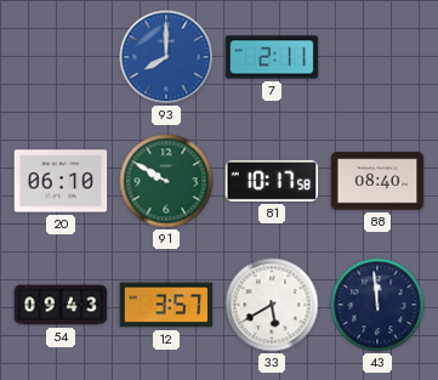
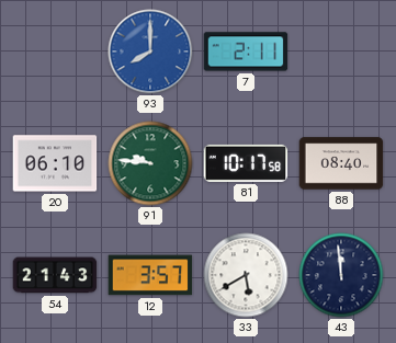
91: 9:50 -> 9:46
54: 09:43 -> 21:43
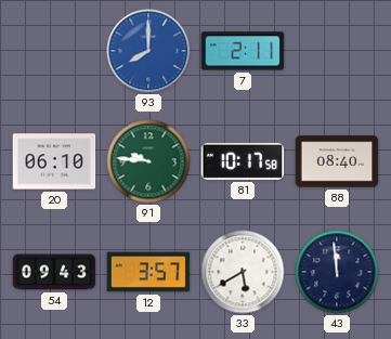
54: 21:43 -> 09:43
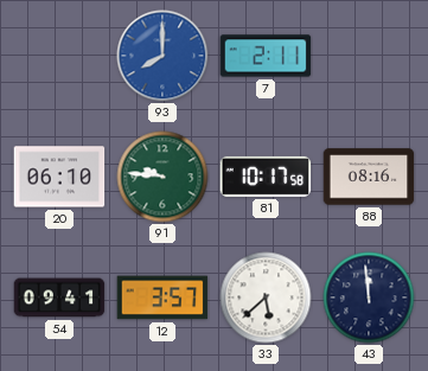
88: 08:40 -> 08:16
54: 09:43 -> 09:41
33: 5:40 -> 5:38
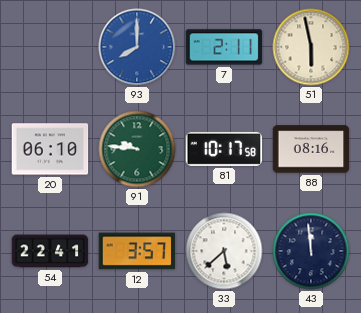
51: none -> 5:58
54: 09:41 -> 22:41
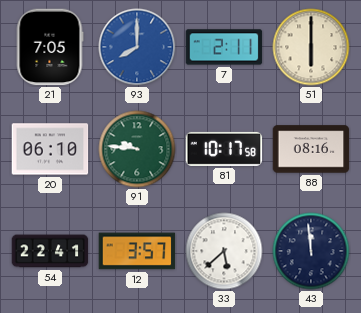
21: none -> 7:05
51: 5:58 -> 6:00
